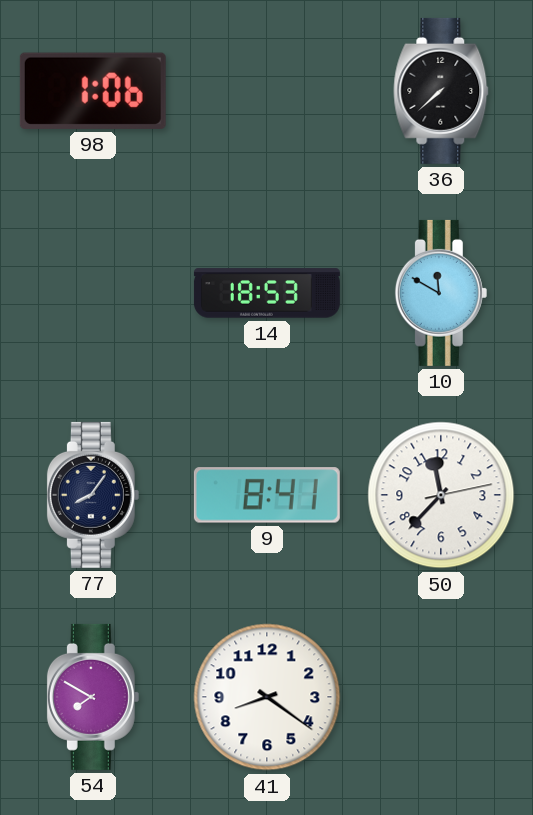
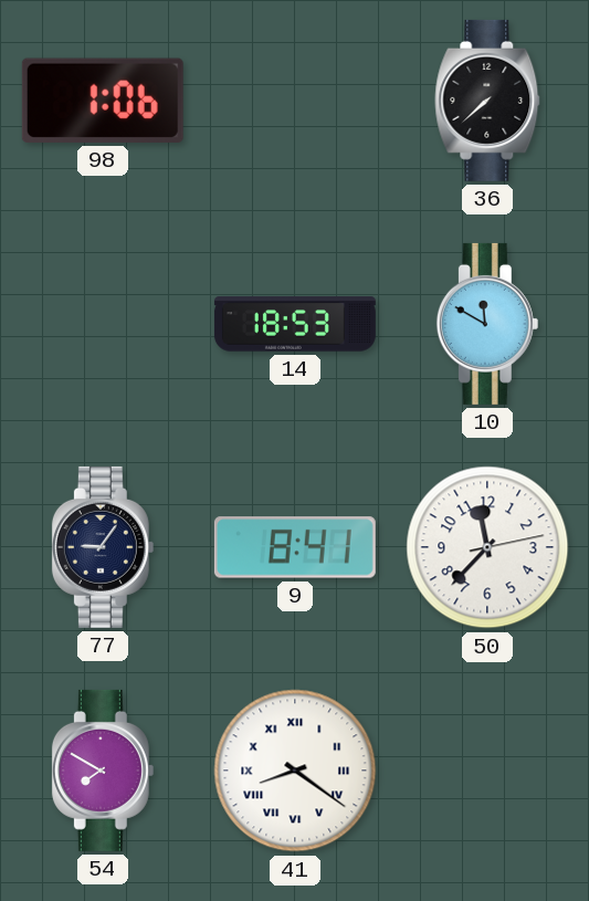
77: 8:06 -> 9:06
41 numerals: Arabic -> Roman
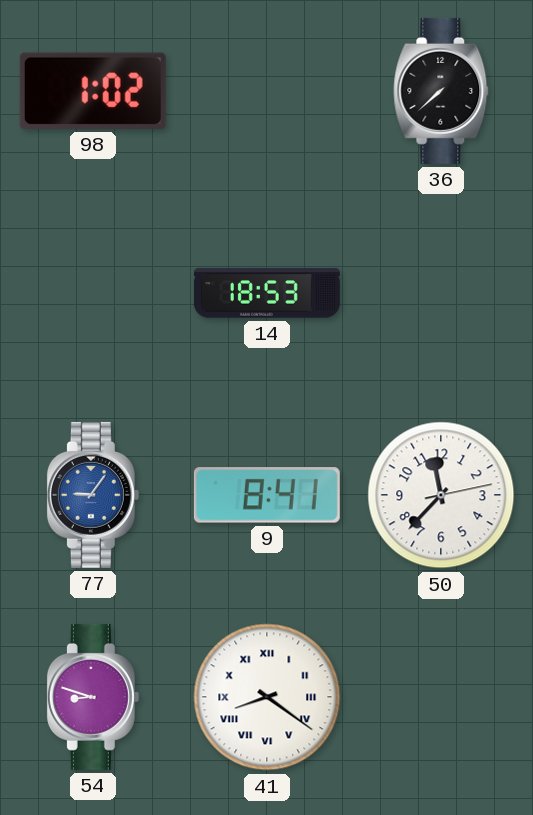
98: 1:06 -> 1:02
10: 11:50 -> none
77 dial: navy -> blue
54: 7:50 -> 8:48
